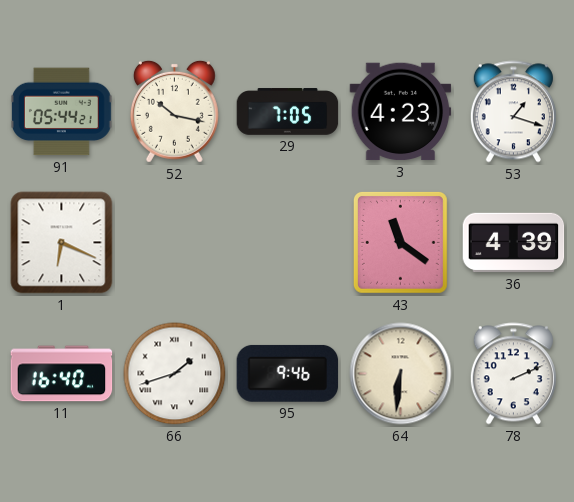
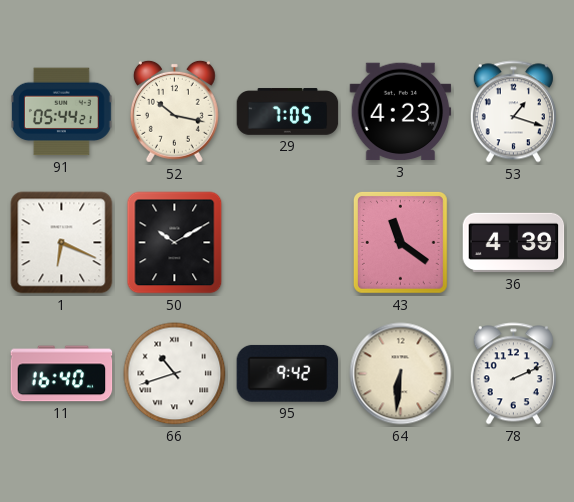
50: none -> 10:10
66: 1:42 -> 10:42
95: 9:46 -> 9:42
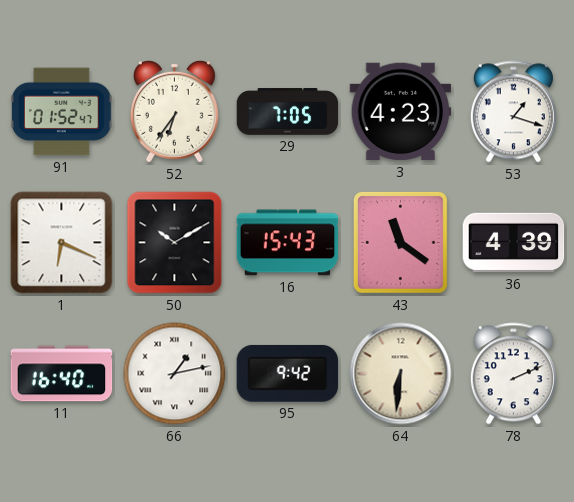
91: 05:44 -> 01:52
52: 10:17 -> 6:36
16: none -> 15:43
66: 10:42 -> 1:13
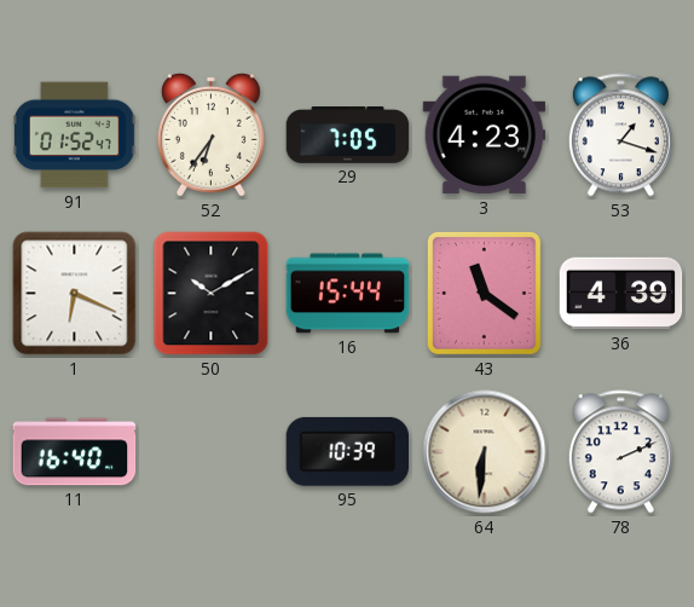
16: 15:43 -> 15:44
66: 1:13 -> none
95: 9:42 -> 10:39
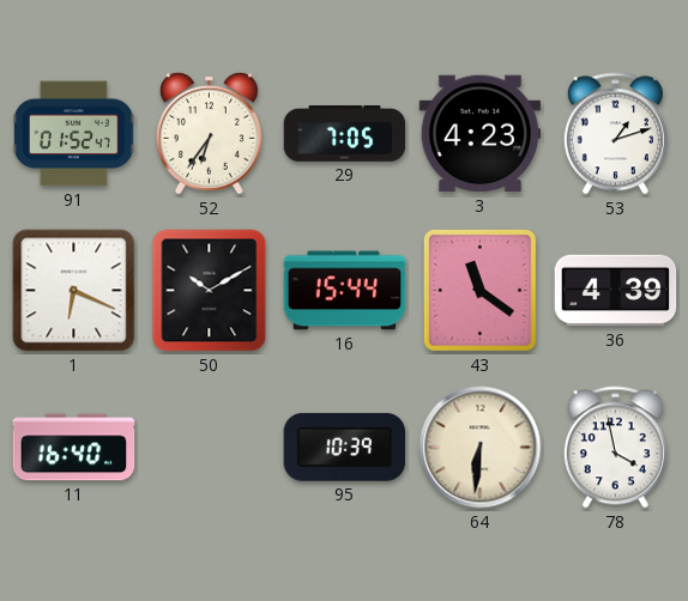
53: 1:18 -> 1:12
78: 2:11 -> 3:58
